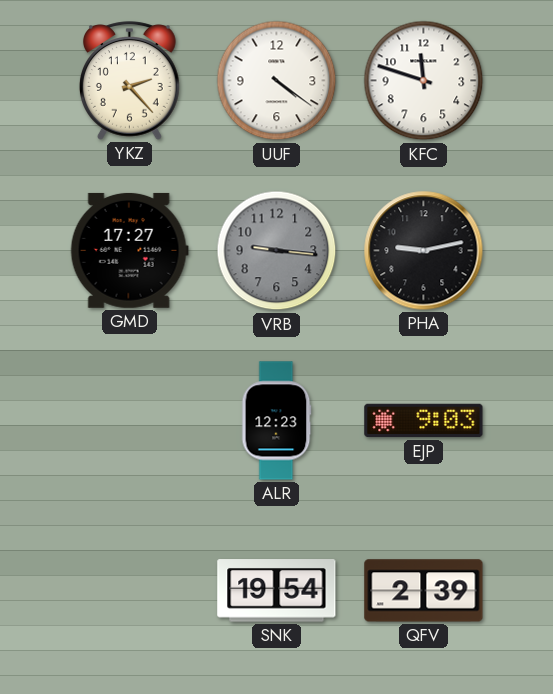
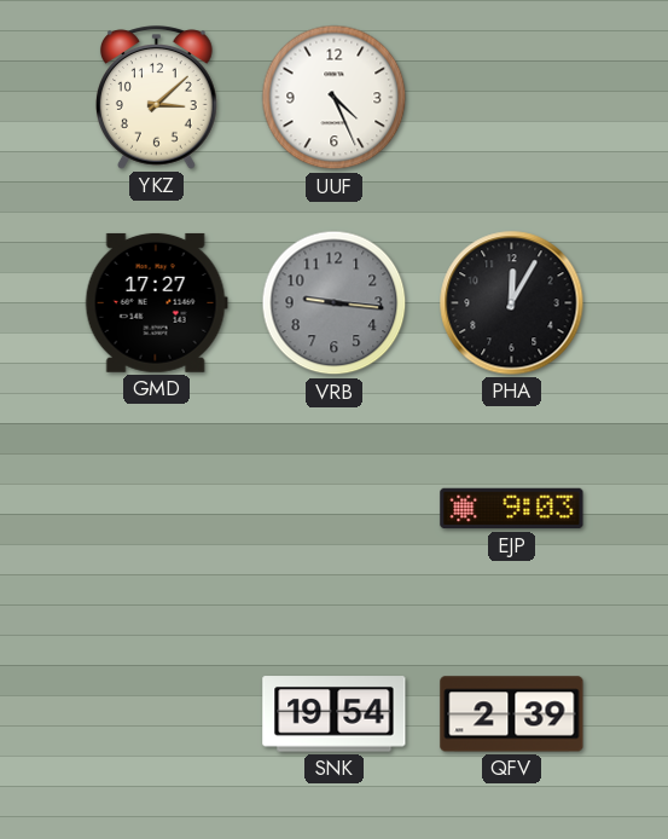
YKZ: 2:23 -> 3:08
UUF: 4:21 -> 4:26
KFC: 11:48 -> none
PHA: 9:13 -> 12:05
ALR: 12:23 -> none
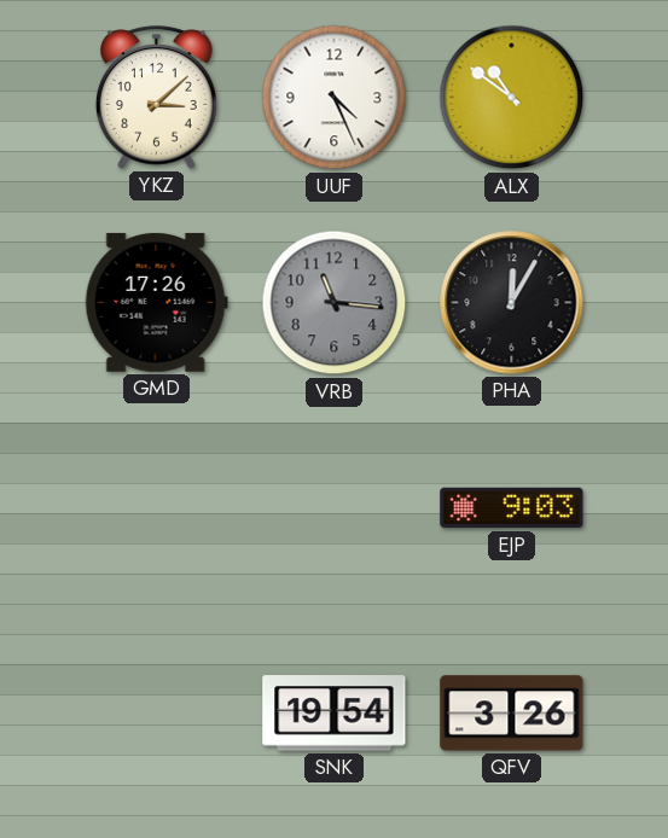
ALX: none -> 10:51
GMD: 17:27 -> 17:26
VRB: 9:16 -> 11:16
QFV: 2:39 -> 3:26
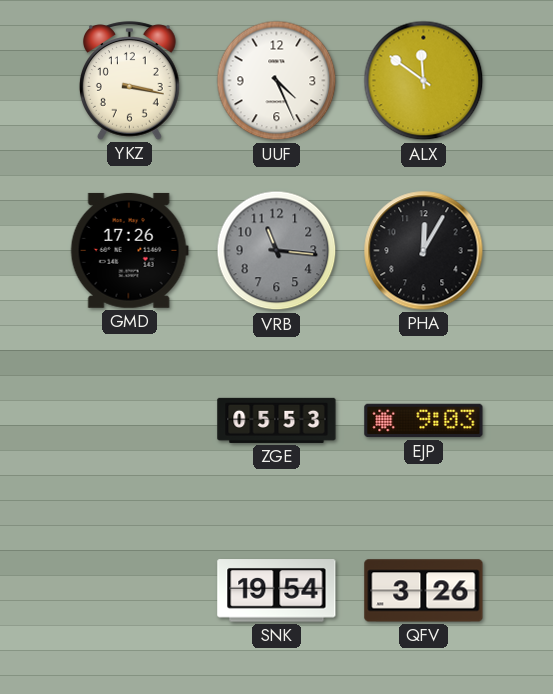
YKZ: 3:08 -> 3:17
ALX: 10:51 -> 11:51
ZGE: none -> 05:53
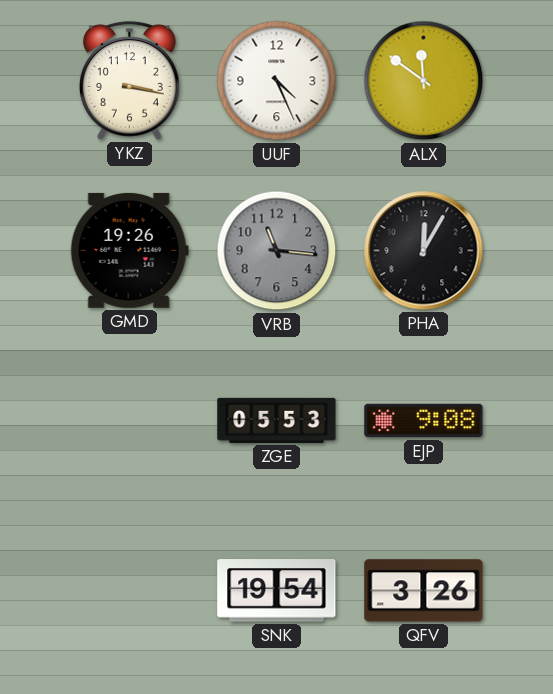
GMD: 17:26 -> 19:26
EJP: 9:03 -> 9:08
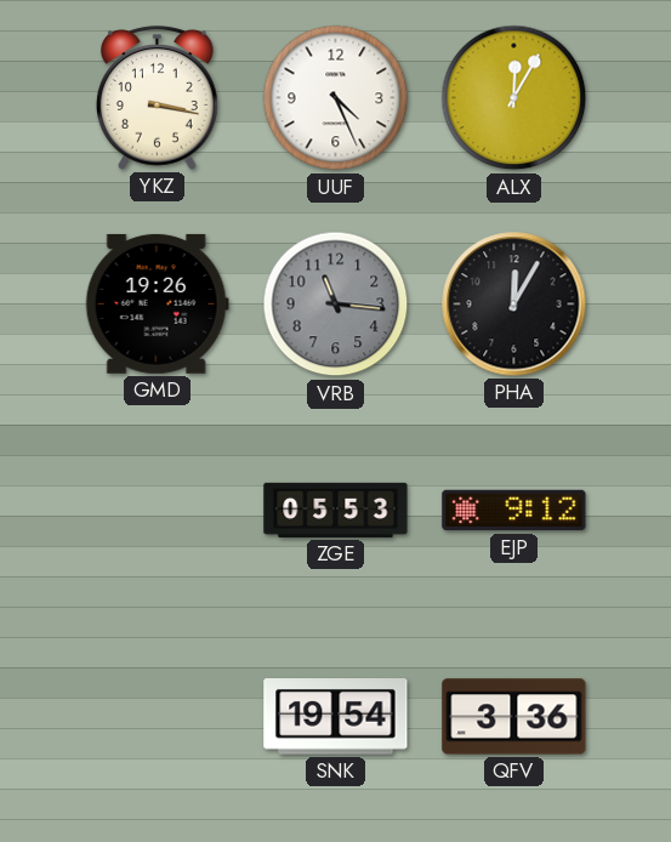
ALX: 11:51 -> 12:05
EJP: 9:08 -> 9:12
QFV: 3:26 -> 3:36
